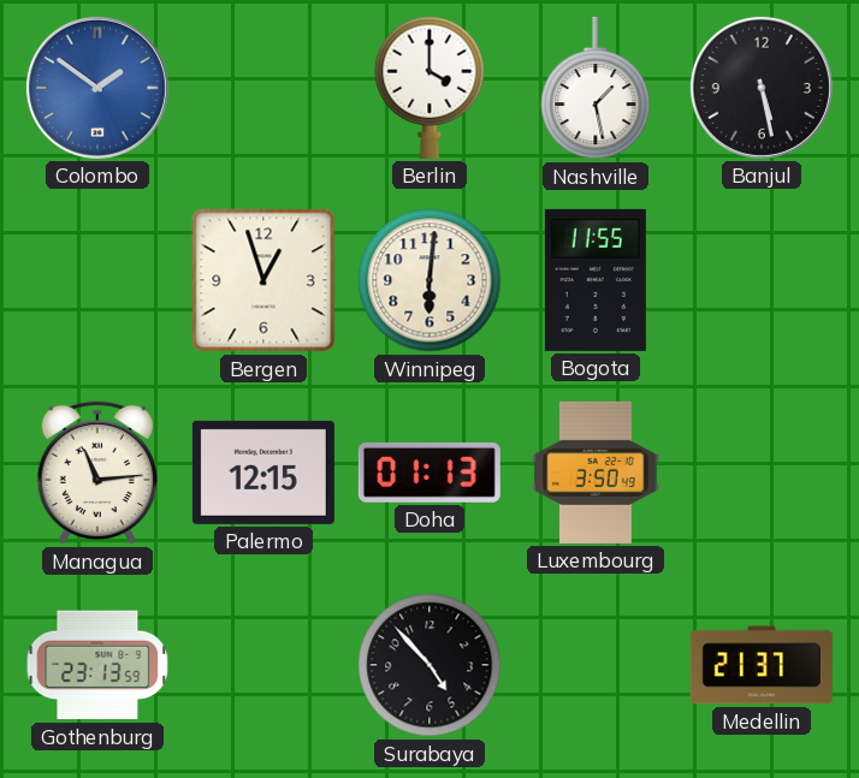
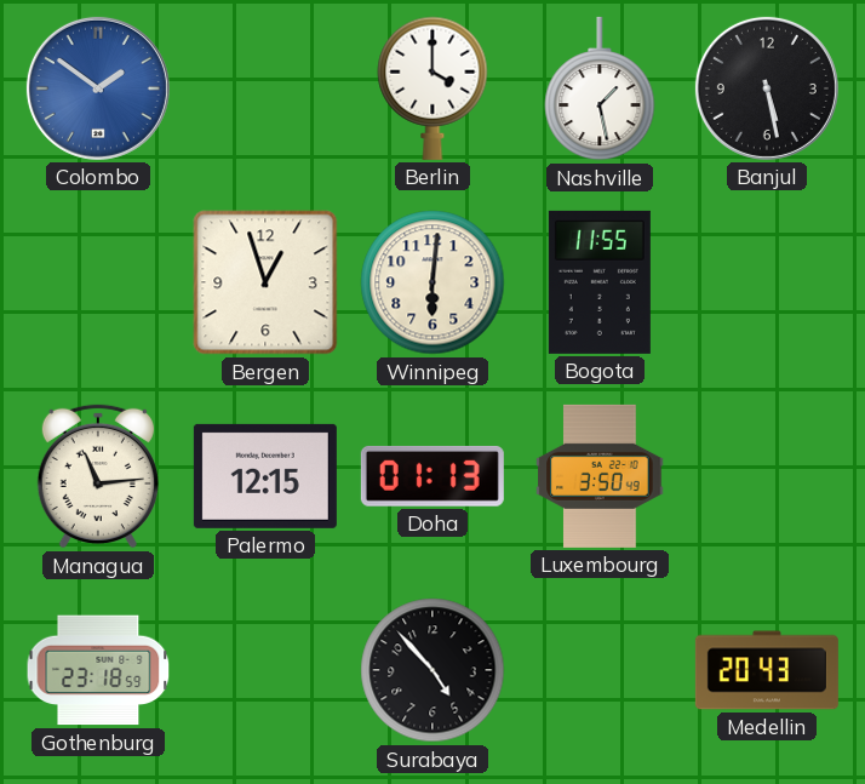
Gothenburg: 23:13 -> 23:18
Medellin: 21:37 -> 20:43
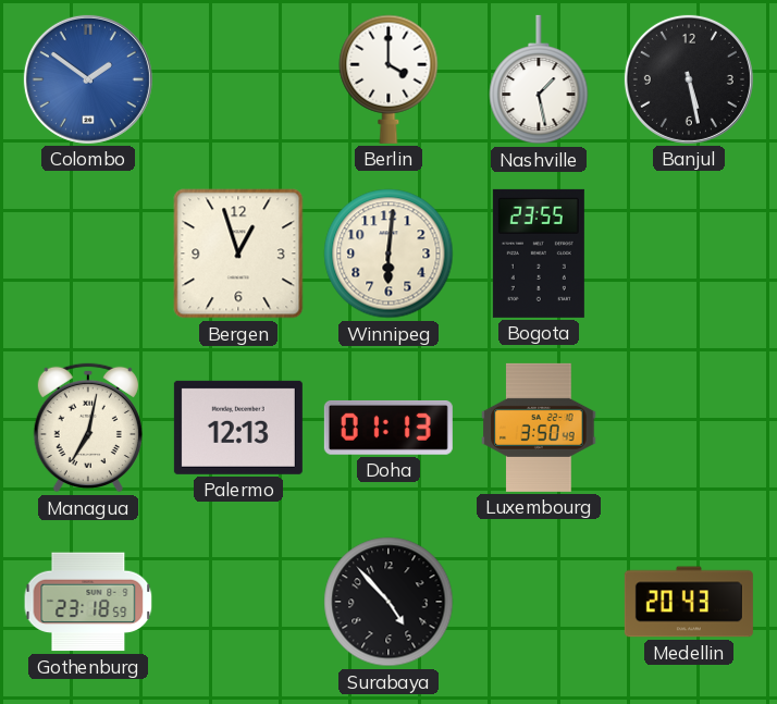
Bogota: 11:55 -> 23:55
Managua: 11:14 -> 7:02
Palermo: 12:15 -> 12:13
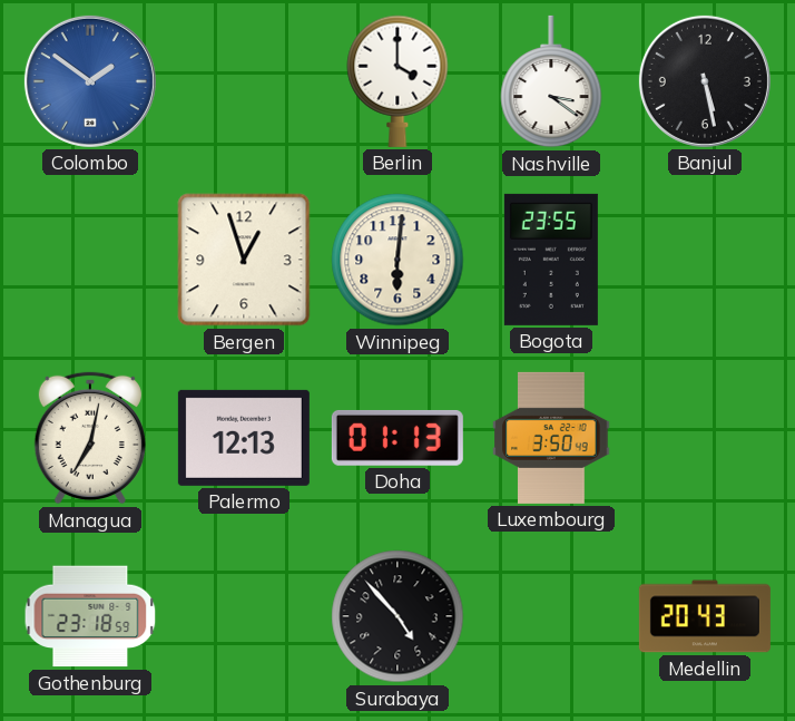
Nashville: 1:28 -> 3:21
